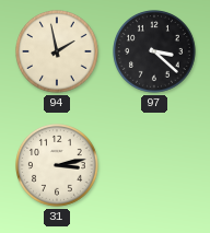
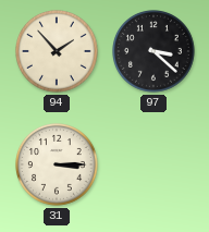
94: 1:58 -> 1:53
31: 3:13 -> 3:15
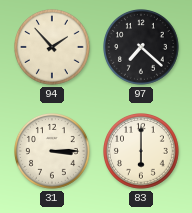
97: 3:22 -> 7:22
83: none -> 6:00
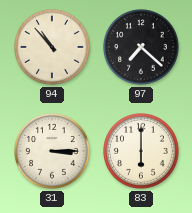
94: 1:53 -> 10:53
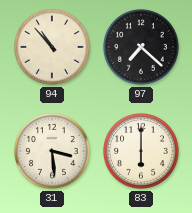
31: 3:15 -> 3:29
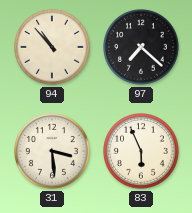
83: 6:00 -> 5:56
